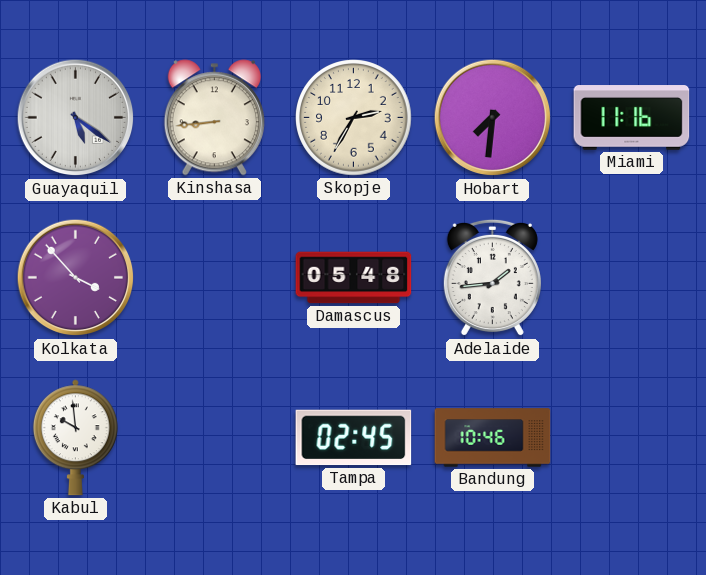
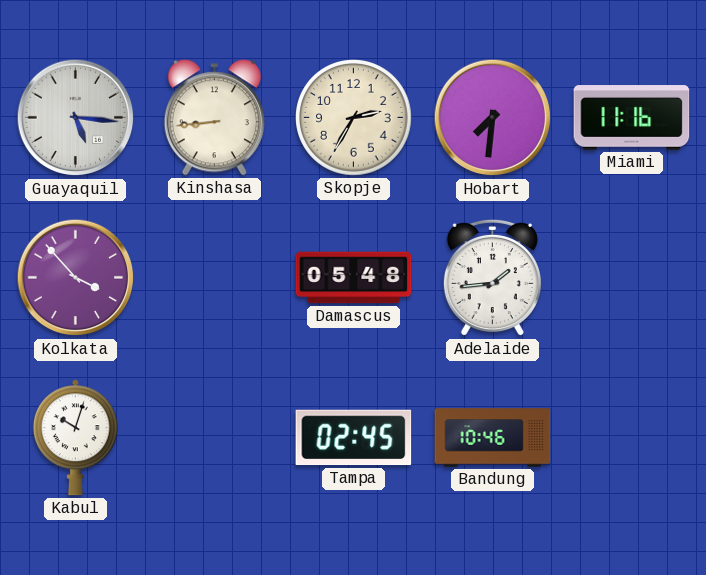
Guayaquil: 5:21 -> 5:16
Kabul: 9:59 -> 10:03
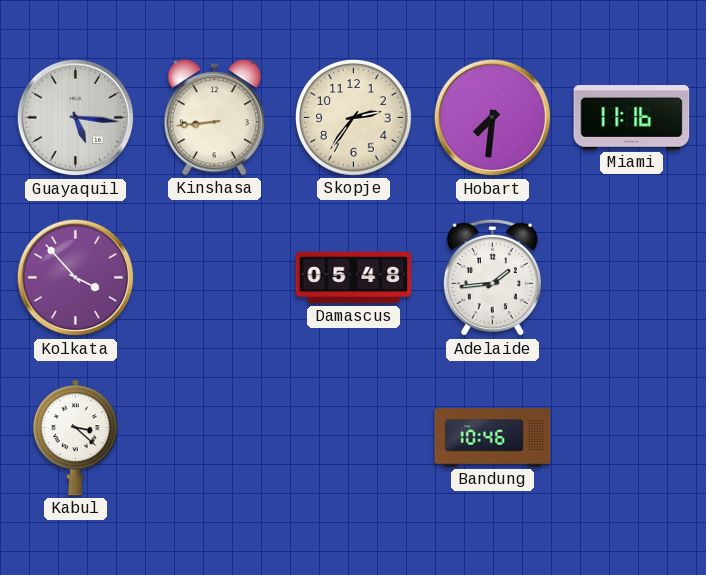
Skopje: 2:35 -> 2:36
Kabul: 10:03 -> 3:22
Tampa: 02:45 -> none
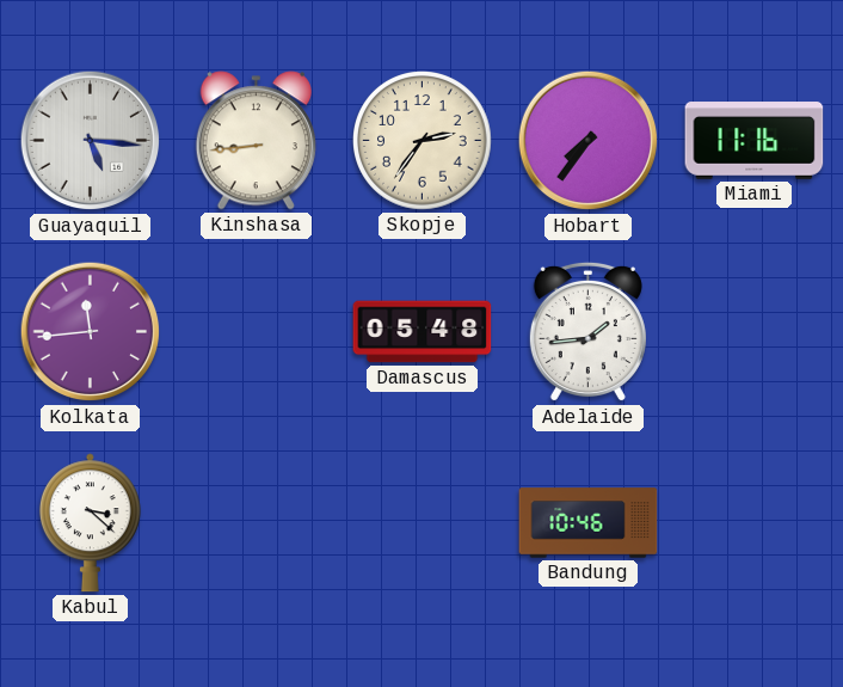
Hobart: 7:31 -> 7:36
Kolkata: 3:53 -> 11:44
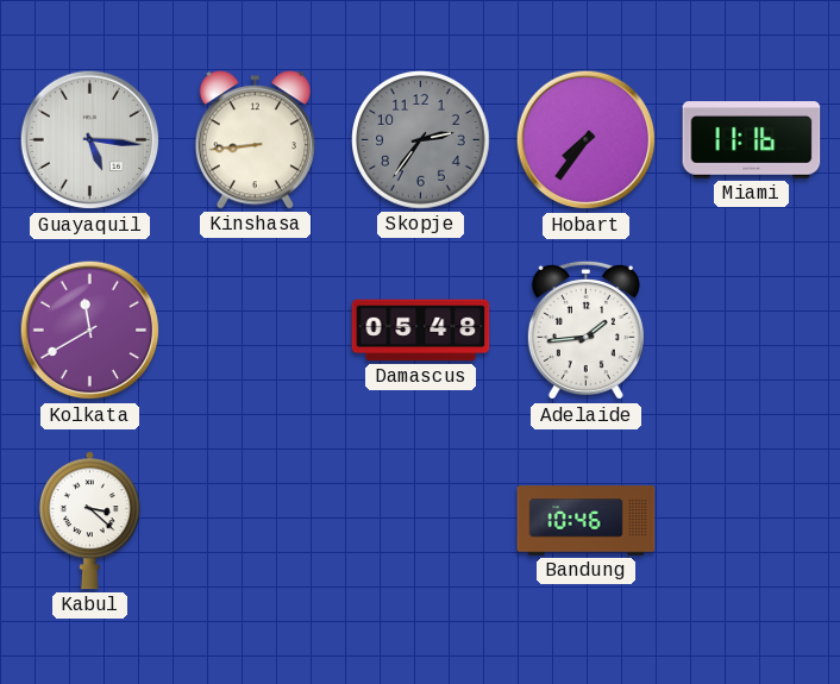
Skopje dial: cream -> grey
Kolkata: 11:44 -> 11:40
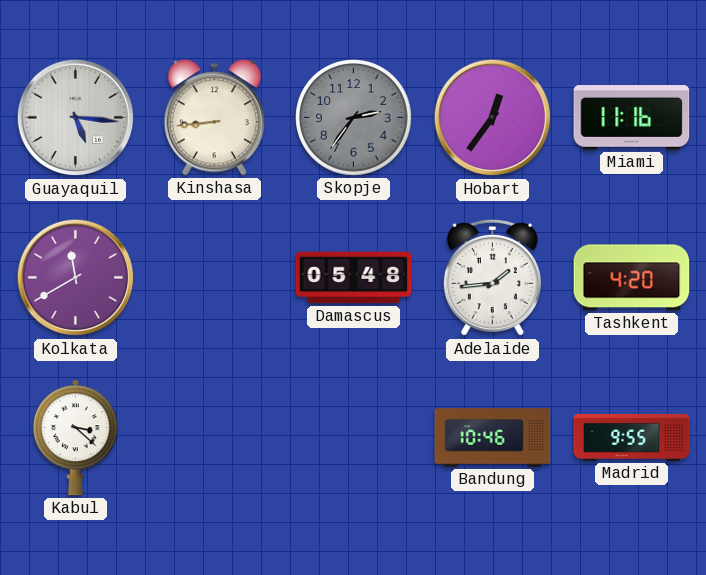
Hobart: 7:36 -> 12:36
Tashkent: none -> 4:20
Madrid: none -> 9:55
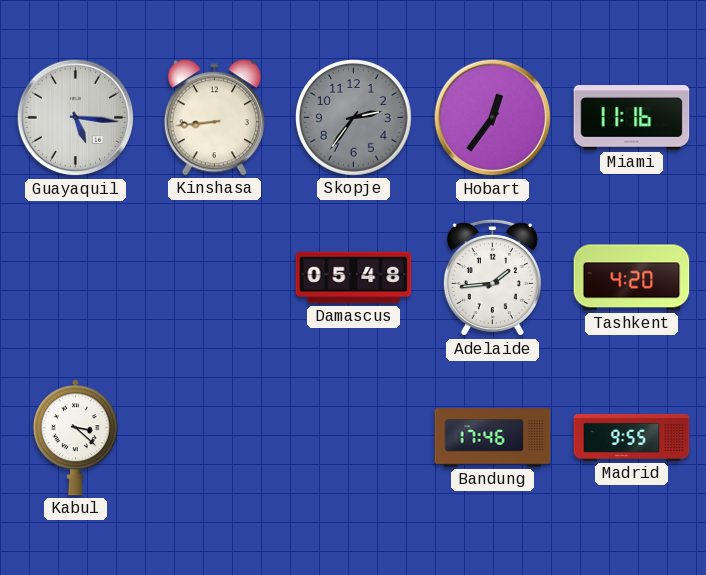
Kolkata: 11:40 -> none
Bandung: 10:46 -> 17:46
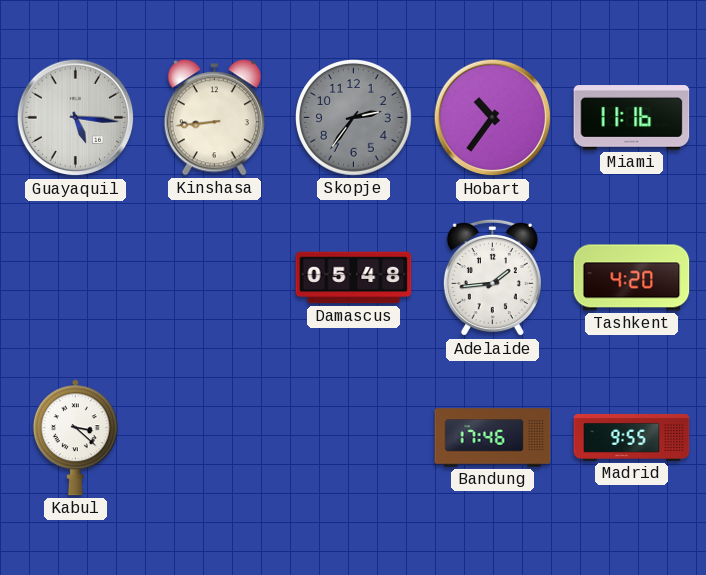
Hobart: 12:36 -> 10:36
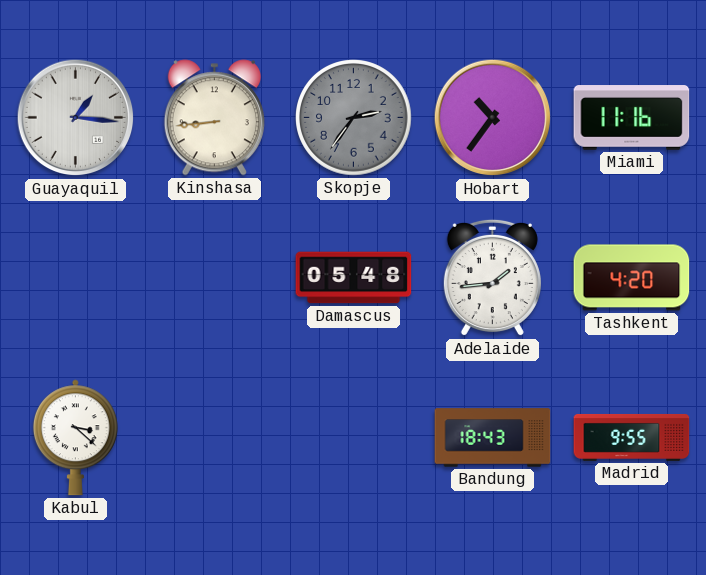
Guayaquil: 5:16 -> 1:16
Bandung: 17:46 -> 18:43
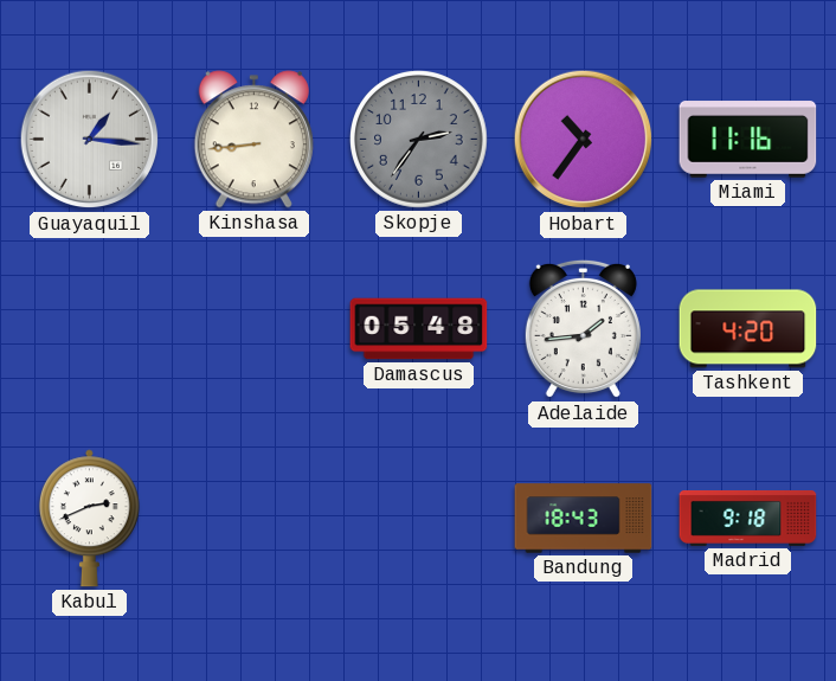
Kabul: 3:22 -> 2:41
Madrid: 9:55 -> 9:18
